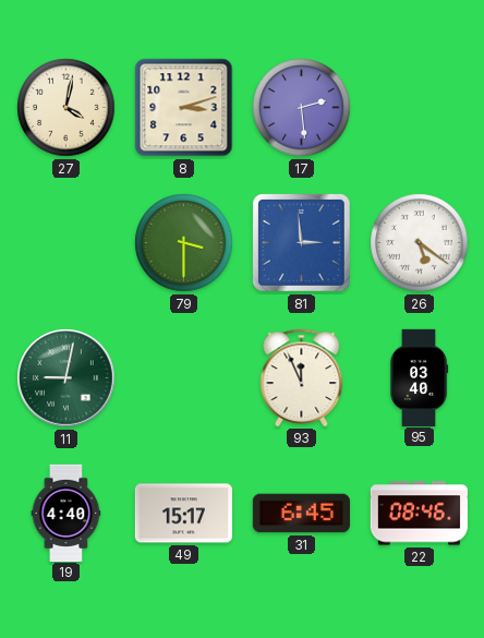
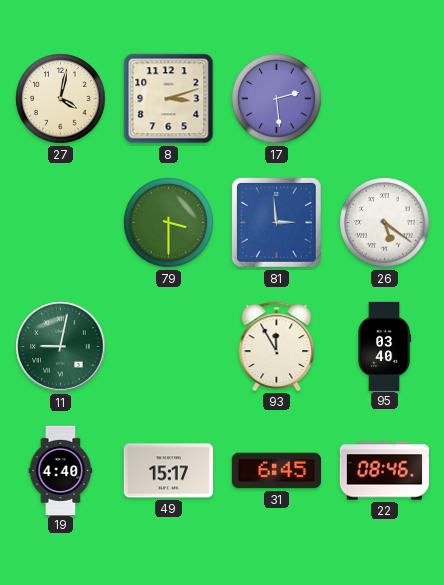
93: 11:56 -> 11:55
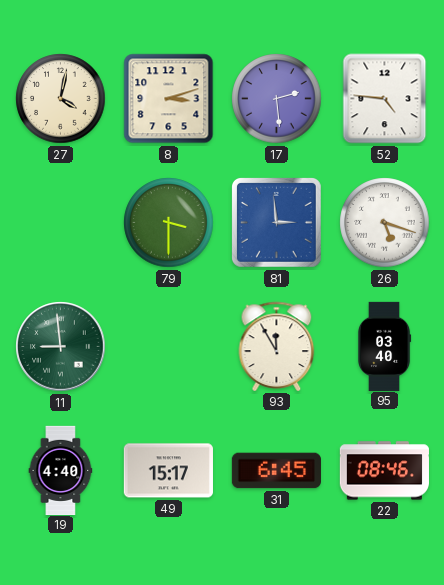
52: none -> 4:46
26: 5:21 -> 5:18
11: 9:02 -> 8:59
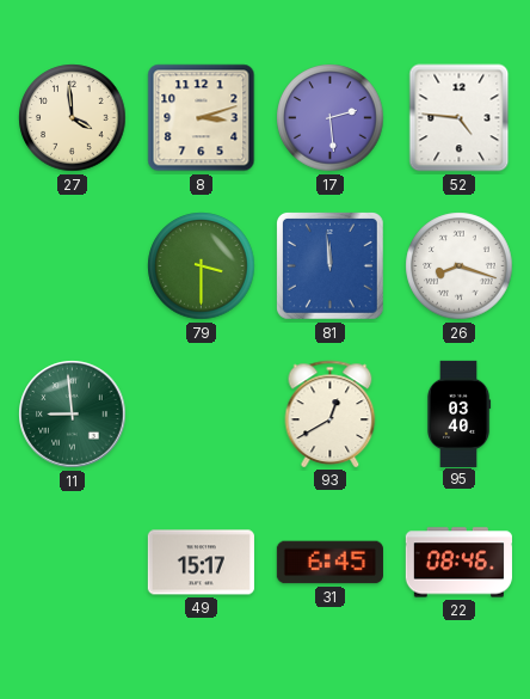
27: 4:02 -> 3:59
81: 2:59 -> 11:59
26: 5:18 -> 8:18
93: 11:55 -> 12:40
19: 4:40 -> none
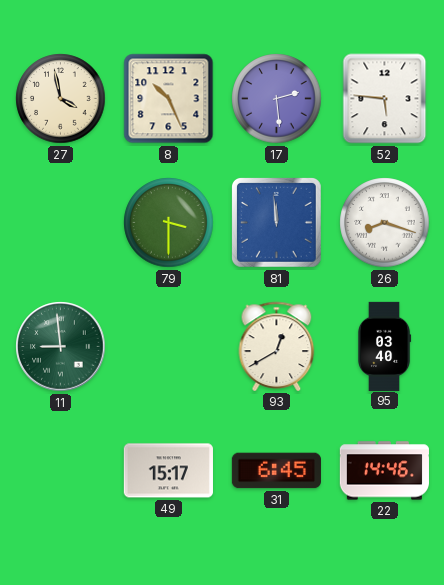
27: 3:59 -> 3:58
8: 3:12 -> 10:26
52: 4:46 -> 5:46
22: 08:46 -> 14:46
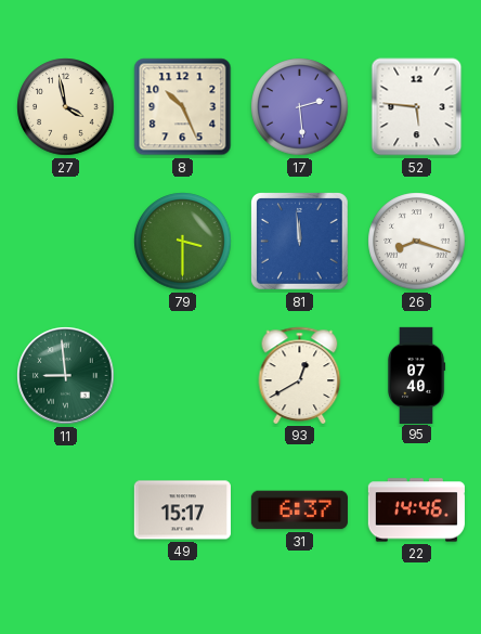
95: 03:40 -> 07:40
31: 6:45 -> 6:37
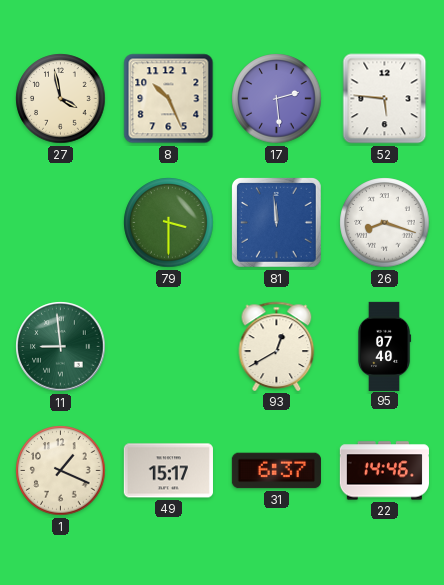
1: none -> 1:19
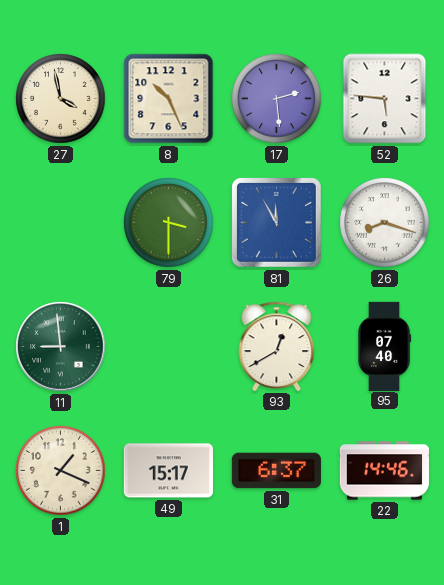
81: 11:59 -> 11:55
